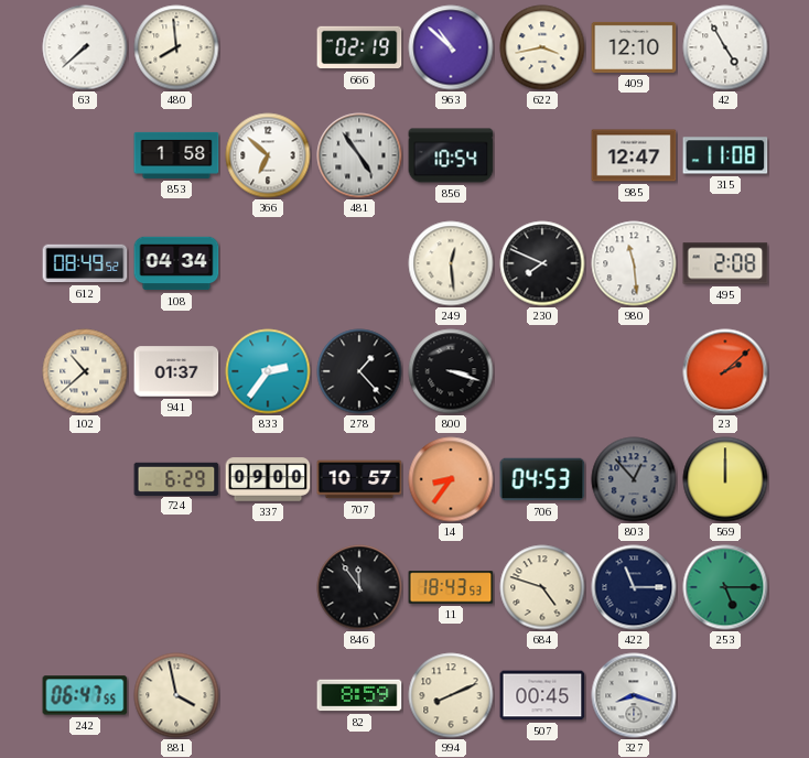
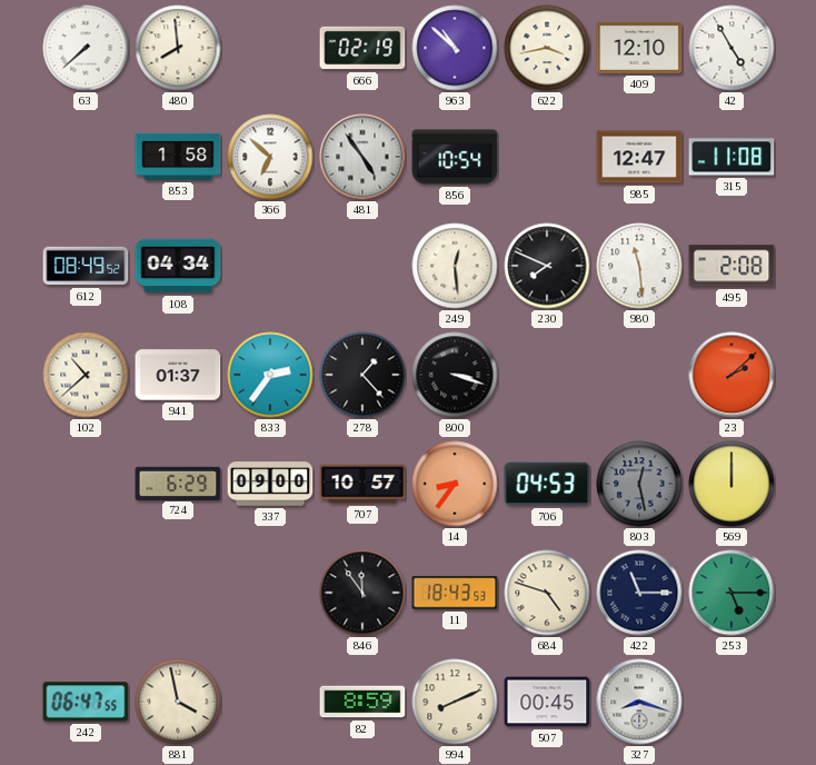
803: 12:53 -> 12:28
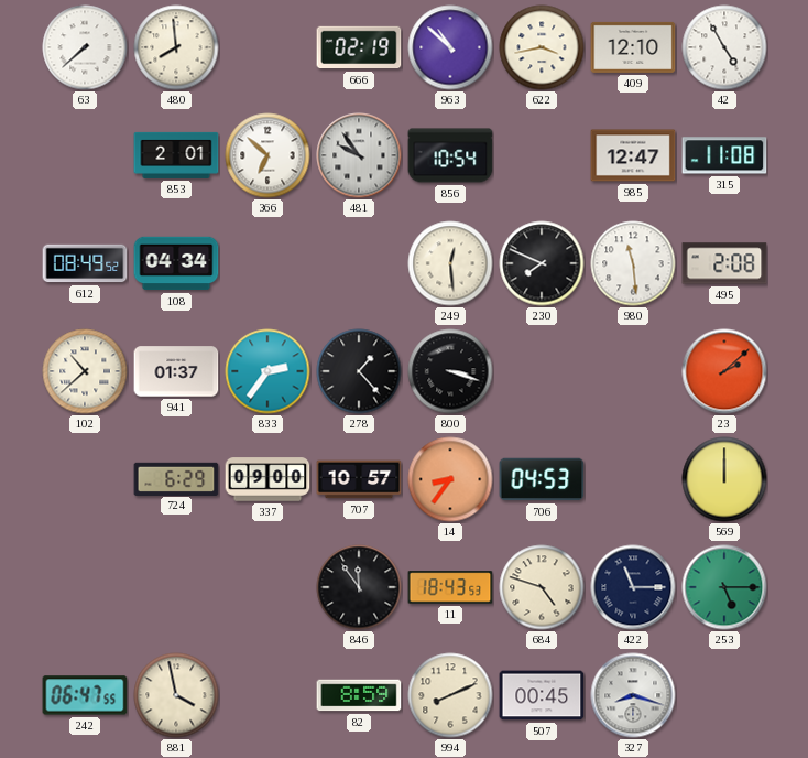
853: 1:58 -> 2:01
481: 4:54 -> 9:54
803: 12:28 -> none
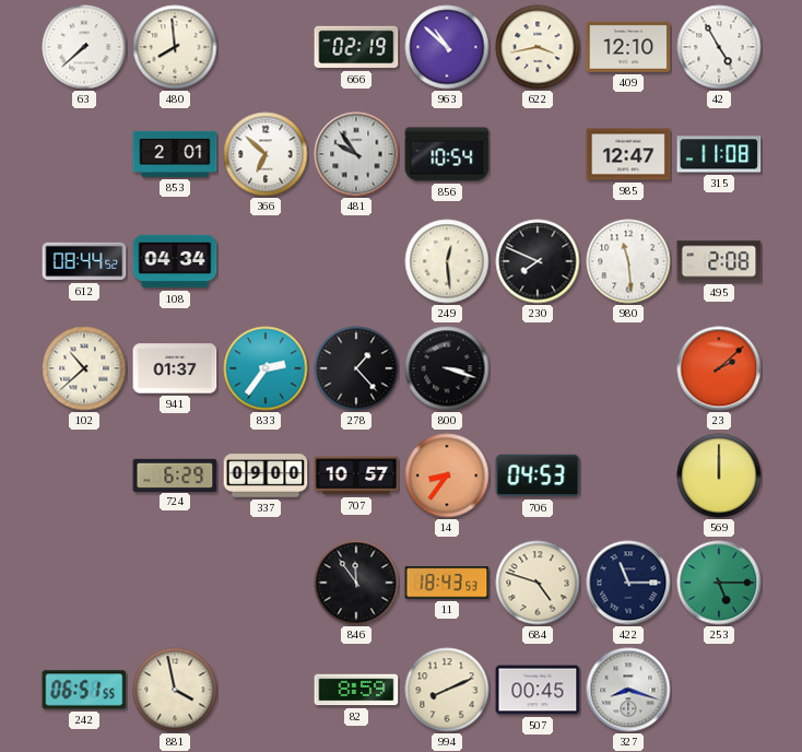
612: 08:49 -> 08:44
242: 06:47 -> 06:51
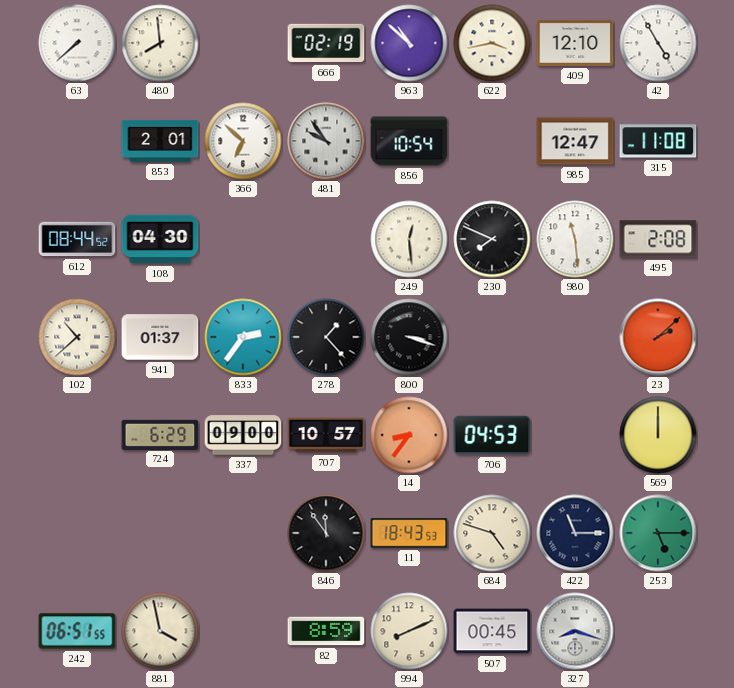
108: 04:34 -> 04:30
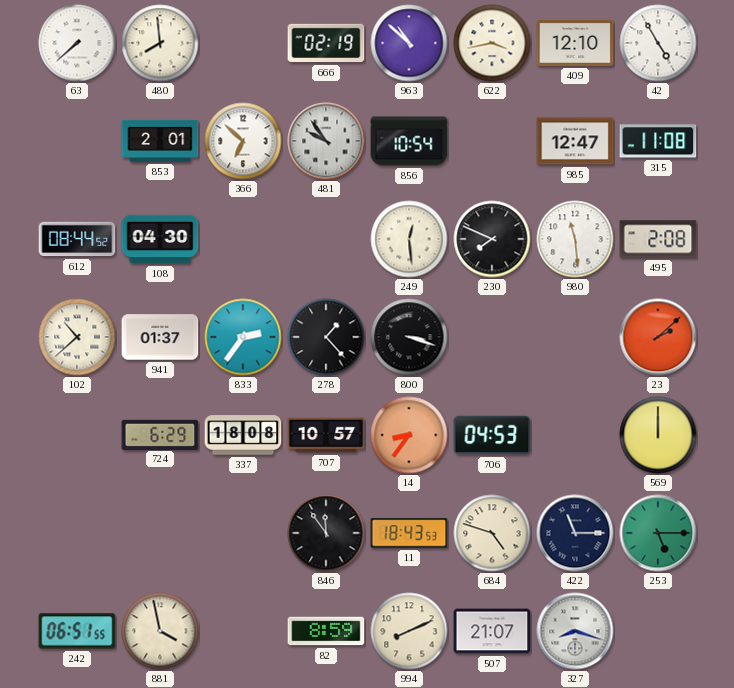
337: 09:00 -> 18:08
507: 00:45 -> 21:07
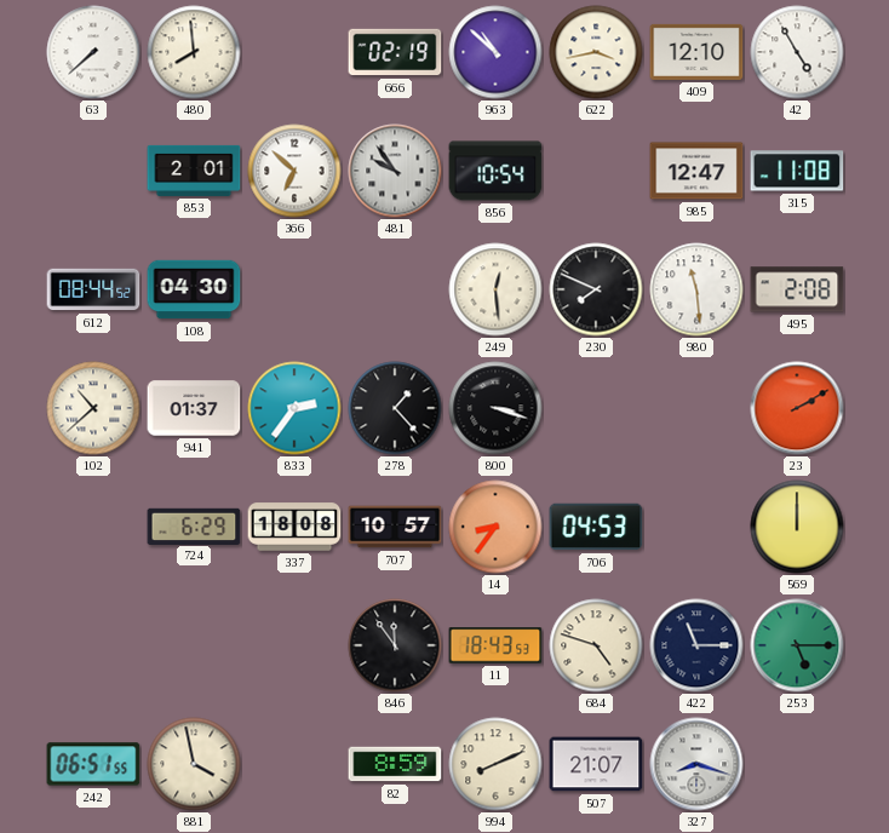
23: 2:08 -> 2:10
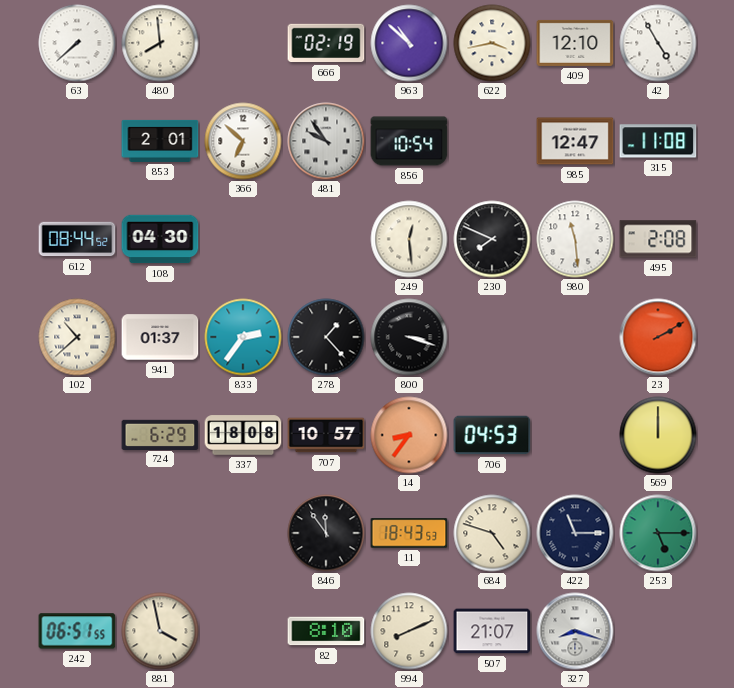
82: 8:59 -> 8:10
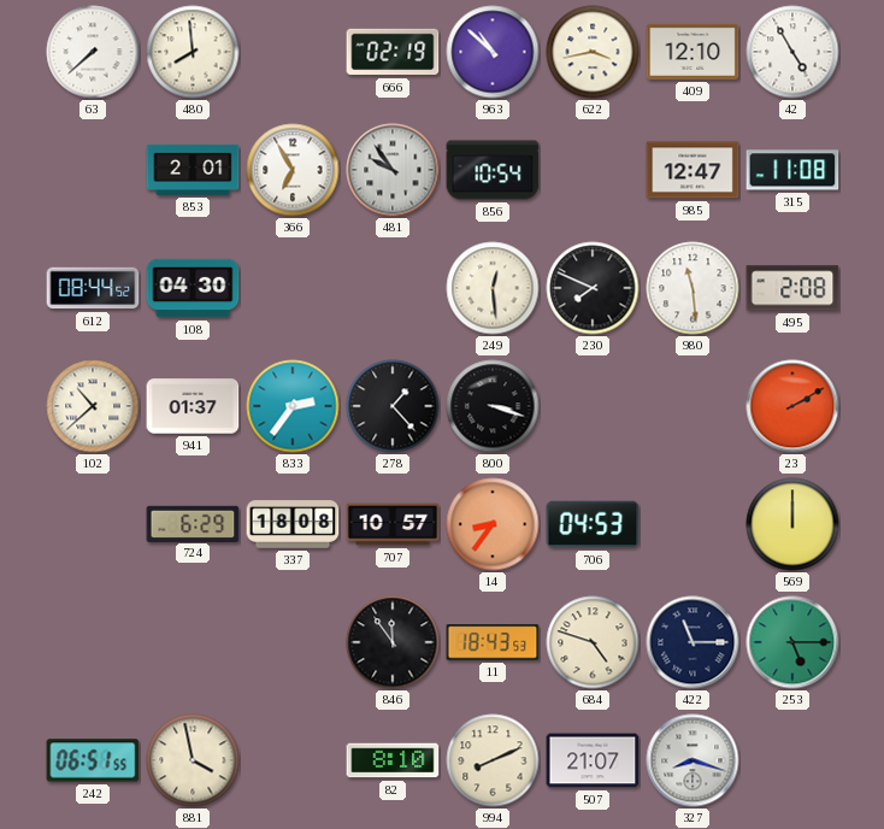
366: 6:52 -> 6:55
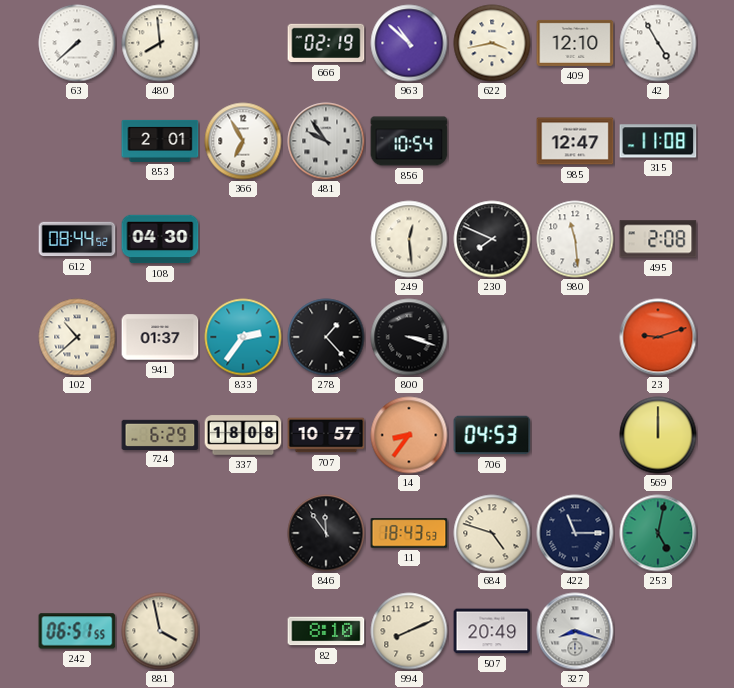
23: 2:10 -> 9:12
253: 5:15 -> 5:02
507: 21:07 -> 20:49
